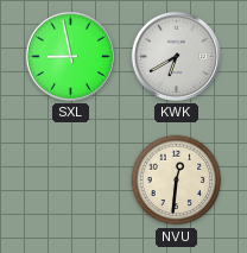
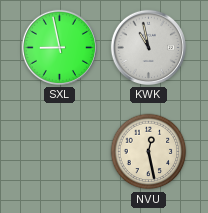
KWK: 6:40 -> 10:58
NVU: 12:31 -> 12:28
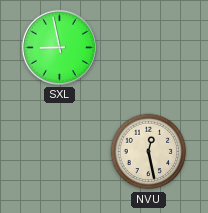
KWK: 10:58 -> none
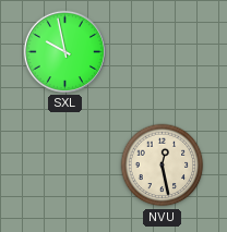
SXL: 8:58 -> 9:58
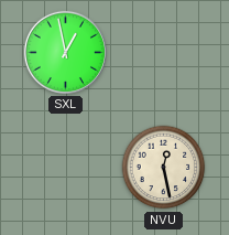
SXL: 9:58 -> 12:58
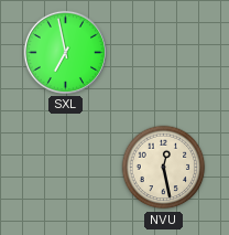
SXL: 12:58 -> 6:58
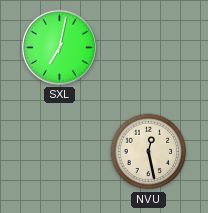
SXL: 6:58 -> 7:02
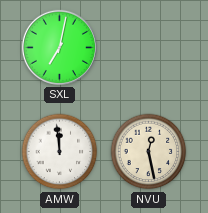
AMW: none -> 11:59
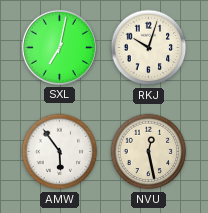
RKJ: none -> 10:03
AMW: 11:59 -> 5:54
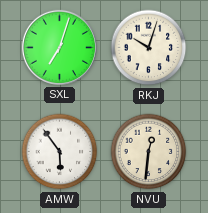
SXL: 7:02 -> 7:03
NVU: 12:28 -> 12:31
